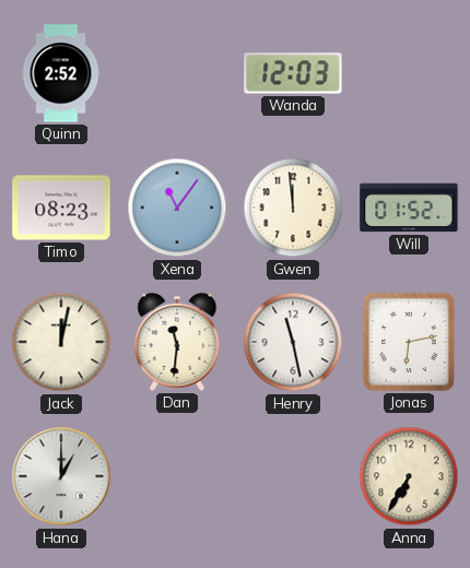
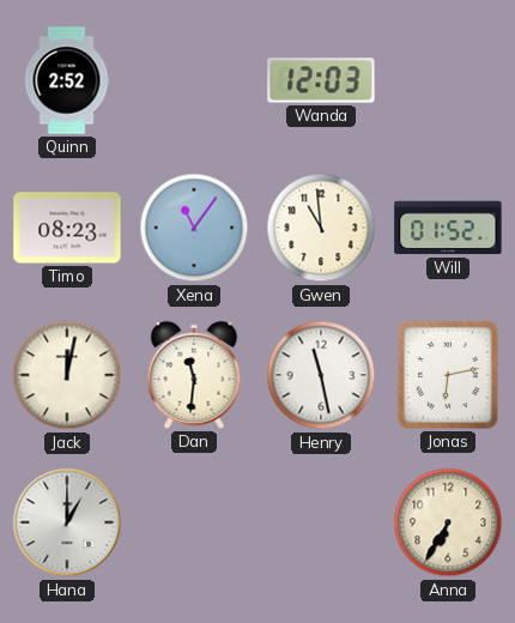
Gwen: 11:59 -> 10:59
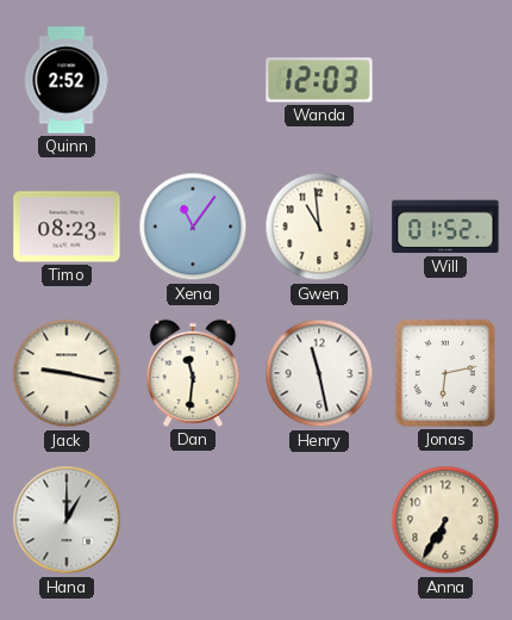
Jack: 12:02 -> 9:17
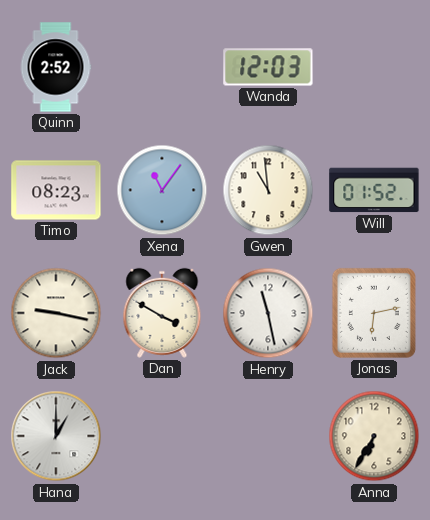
Dan: 11:31 -> 3:50
